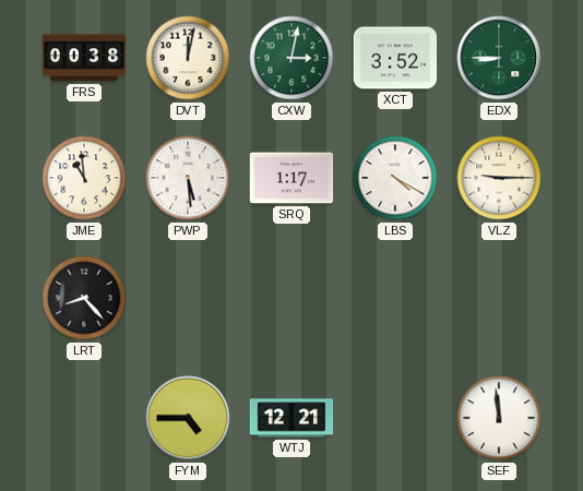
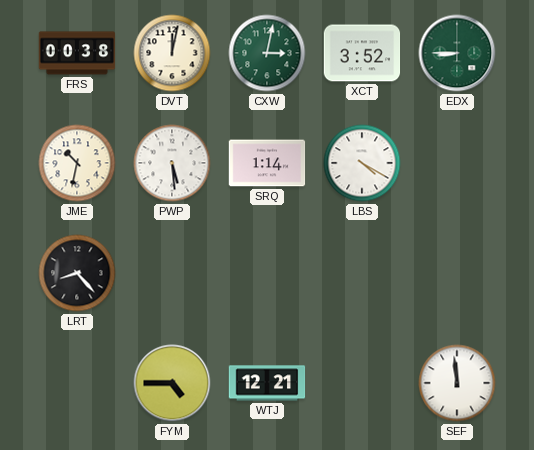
JME: 10:59 -> 10:32
SRQ: 1:17 -> 1:14
VLZ: 9:15 -> none
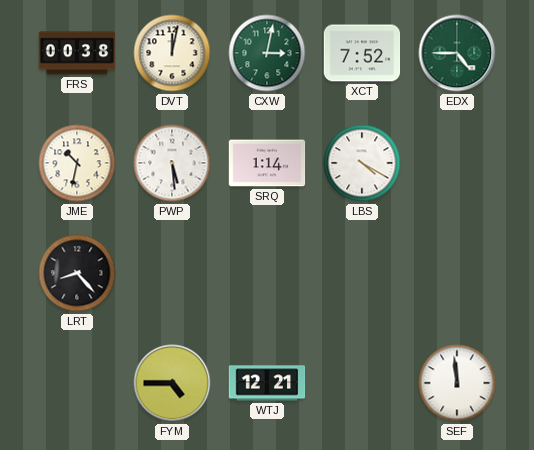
XCT: 3:52 -> 7:52
EDX: 8:45 -> 4:45
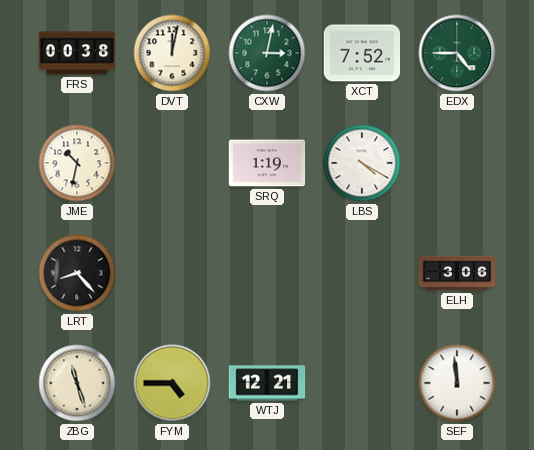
PWP: 5:29 -> none
SRQ: 1:14 -> 1:19
ELH: none -> 3:06
ZBG: none -> 11:27
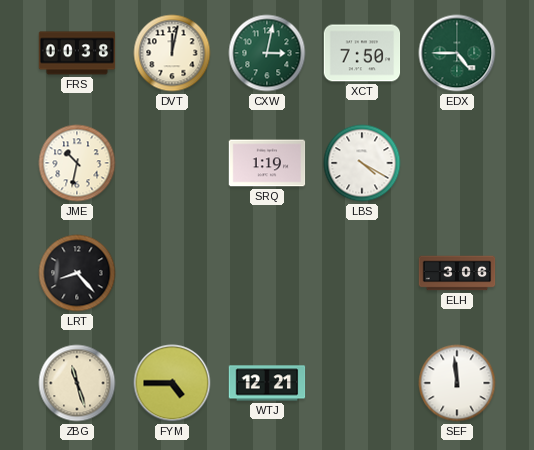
XCT: 7:52 -> 7:50
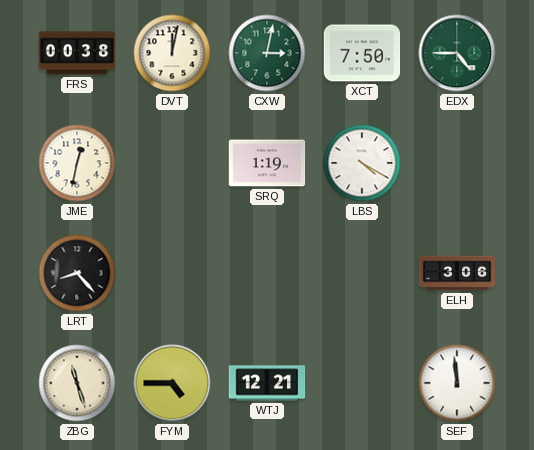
JME: 10:32 -> 12:32
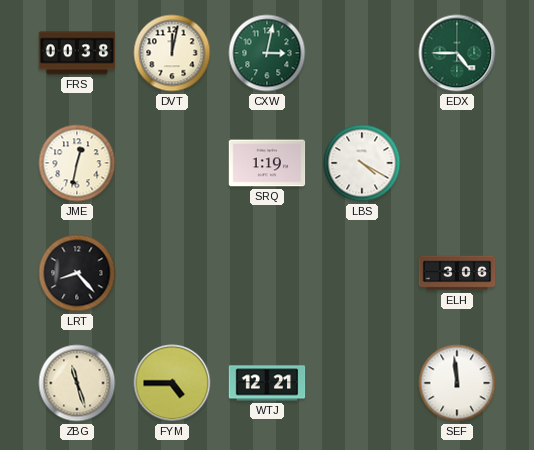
XCT: 7:50 -> none
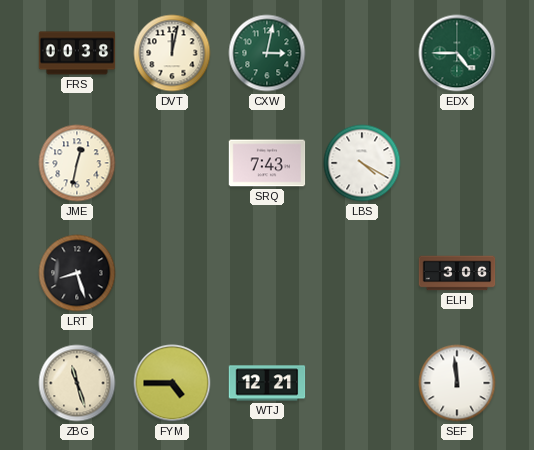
SRQ: 1:19 -> 7:43
LRT: 8:23 -> 8:27
